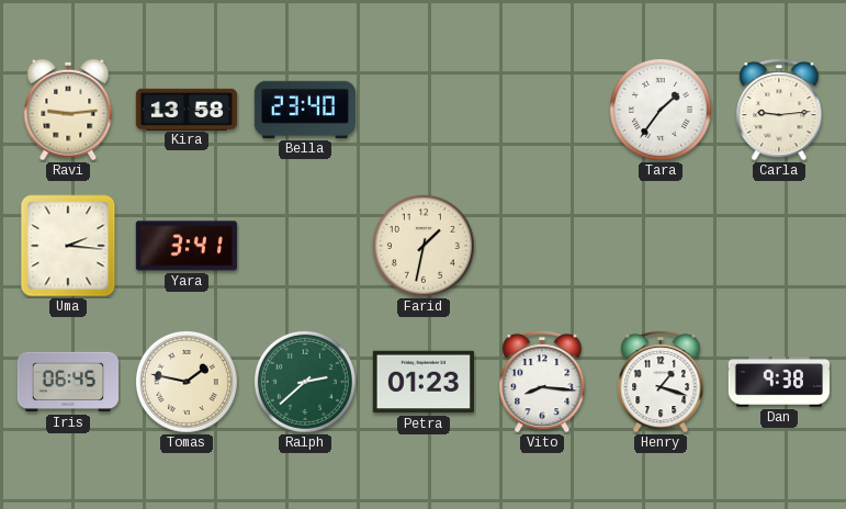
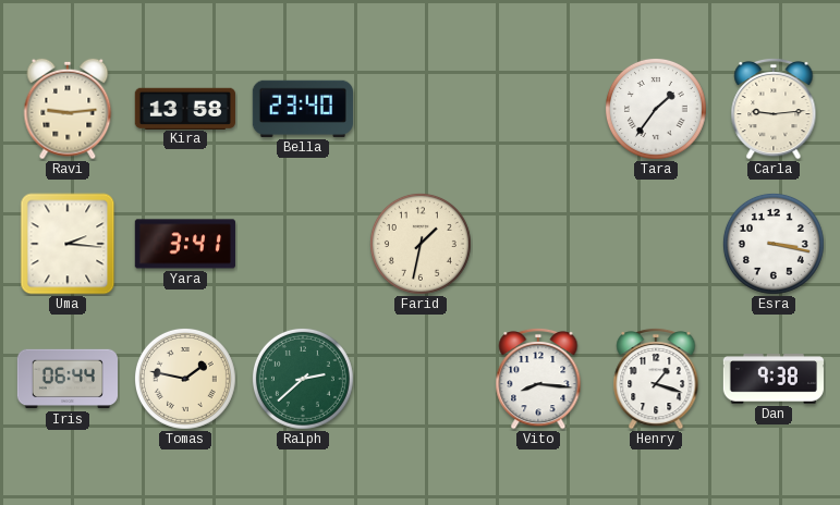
Esra: none -> 3:17
Iris: 06:45 -> 06:44
Petra: 01:23 -> none
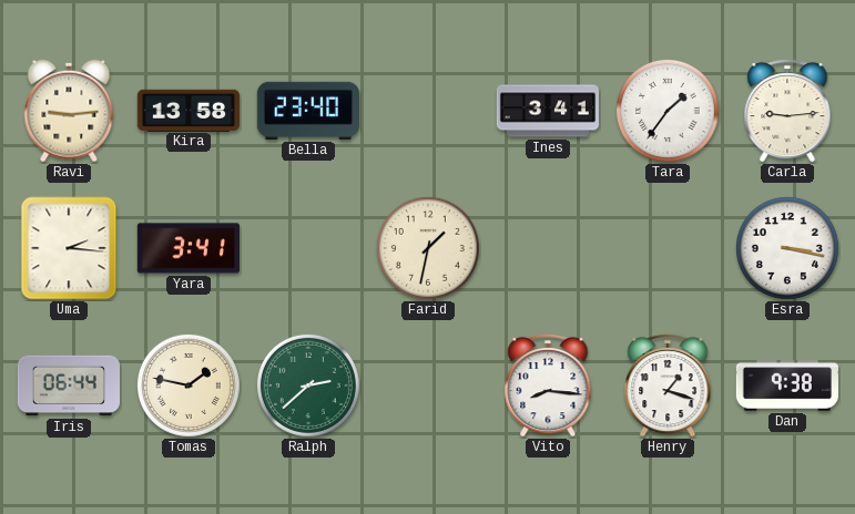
Ines: none -> 3:41
